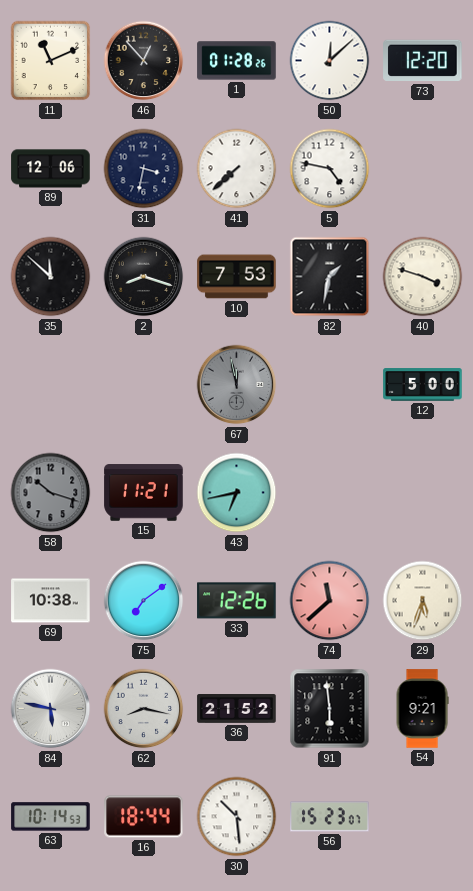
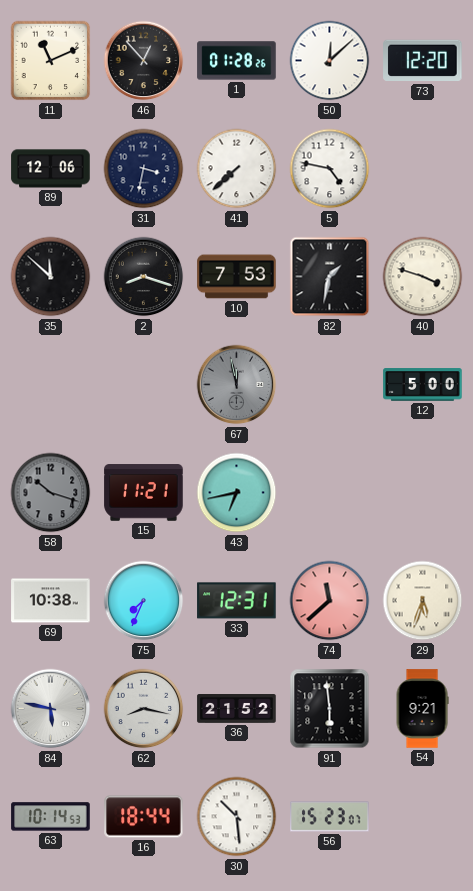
75: 7:09 -> 7:34
33: 12:26 -> 12:31
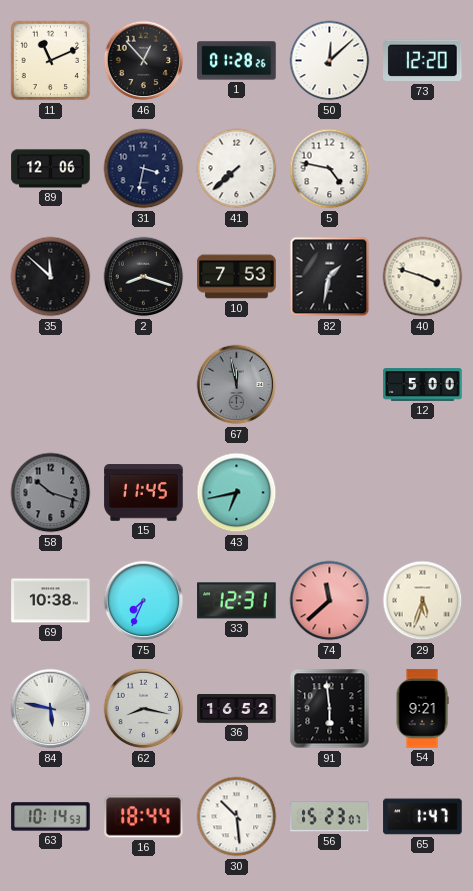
15: 11:21 -> 11:45
36: 21:52 -> 16:52
65: none -> 1:47
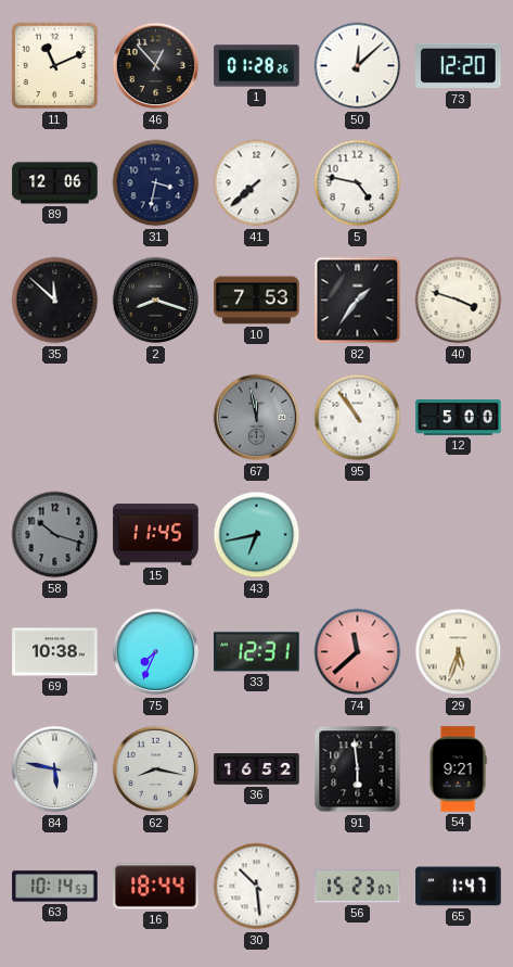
82: 1:32 -> 1:36
95: none -> 10:54
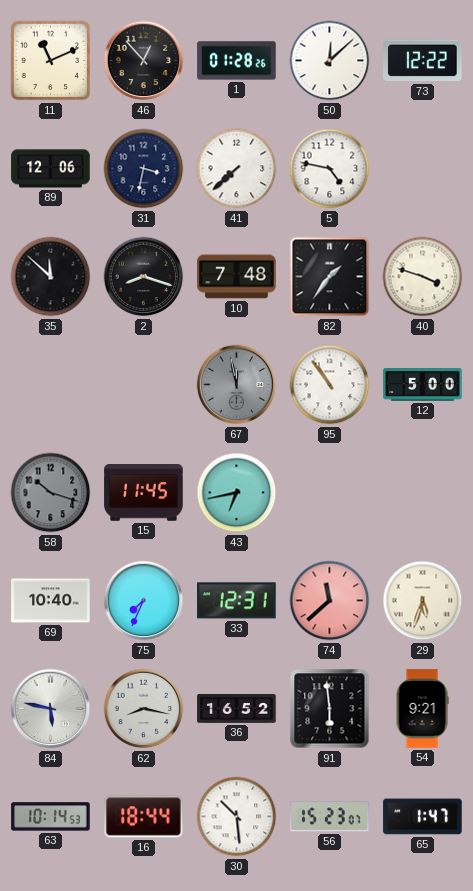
73: 12:20 -> 12:22
10: 7:53 -> 7:48
69: 10:38 -> 10:40
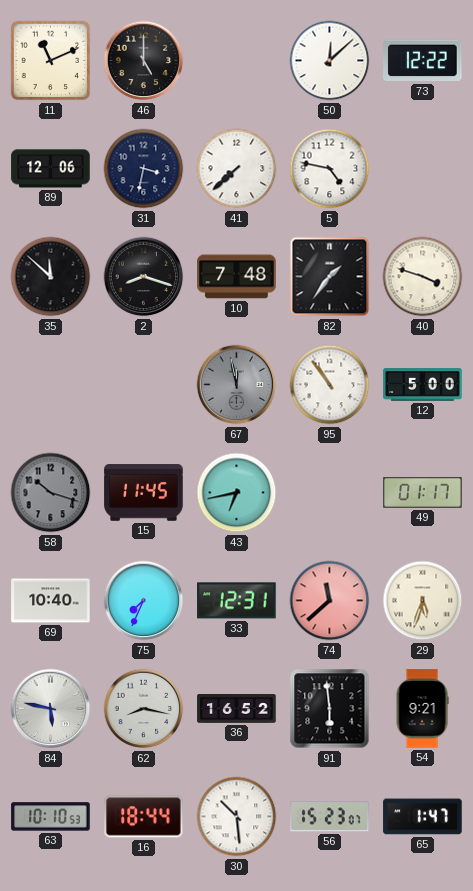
46: 12:53 -> 5:00
1: 01:28 -> none
49: none -> 01:17
63: 10:14 -> 10:10
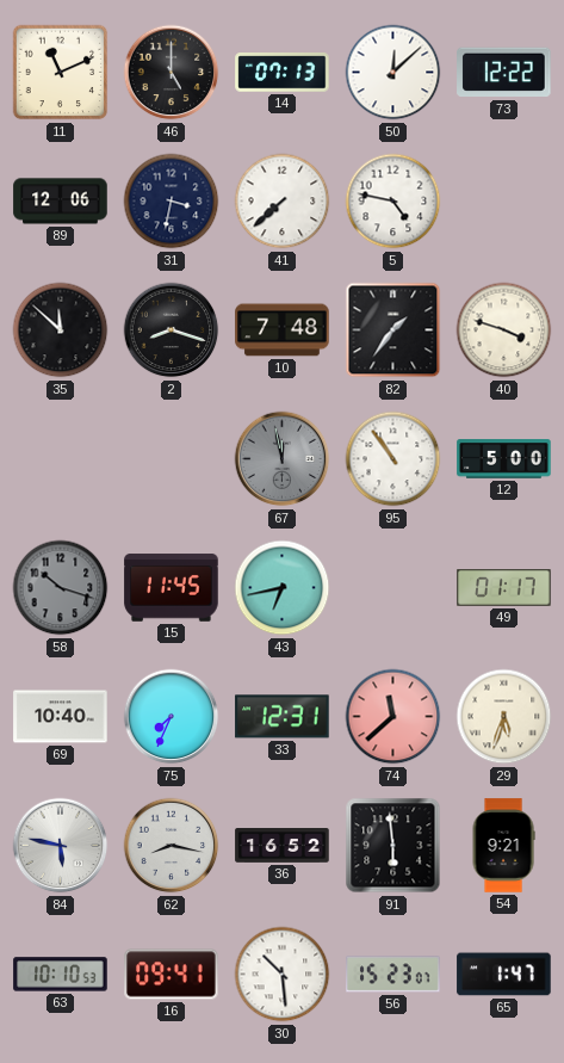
14: none -> 07:13
16: 18:44 -> 09:41
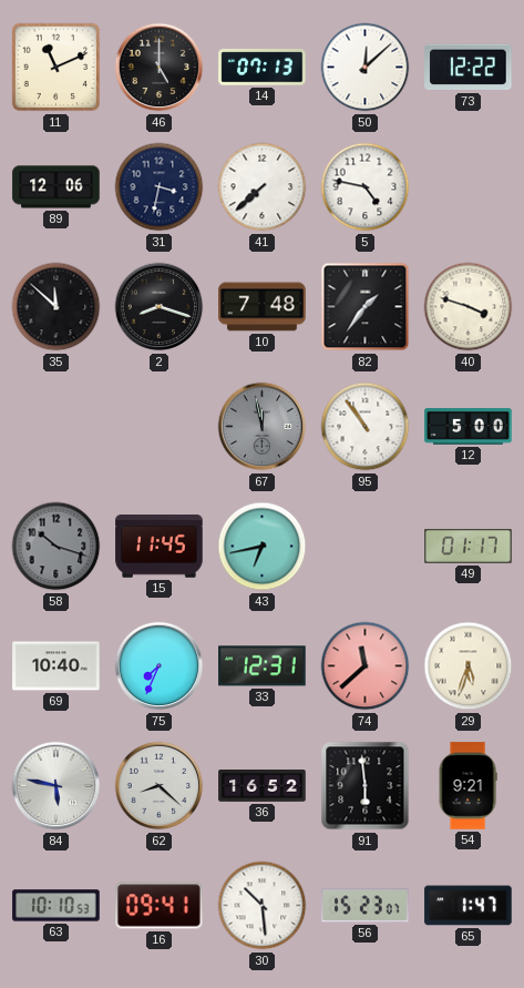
62: 8:17 -> 8:22
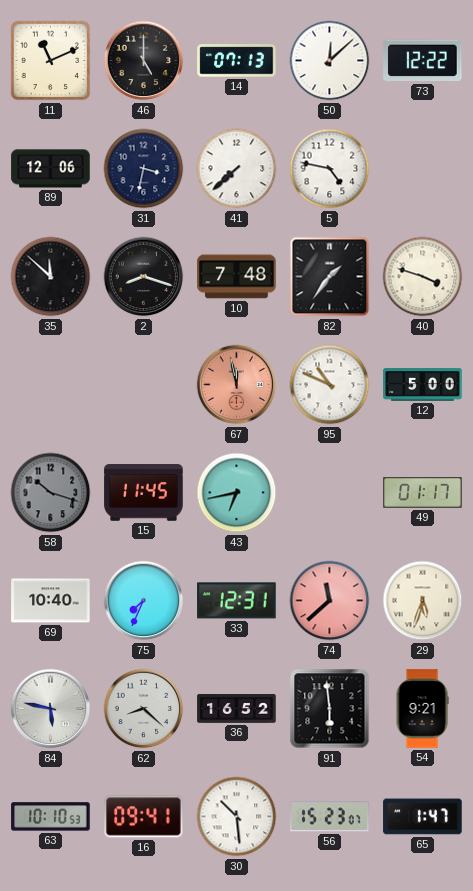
67 dial: grey -> salmon
95: 10:54 -> 10:49
